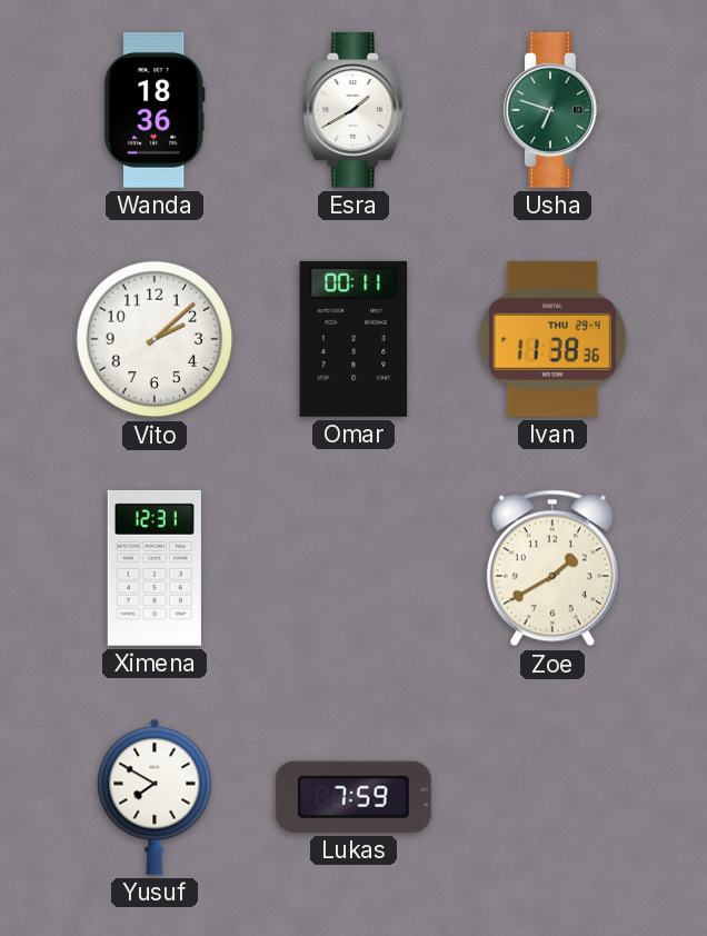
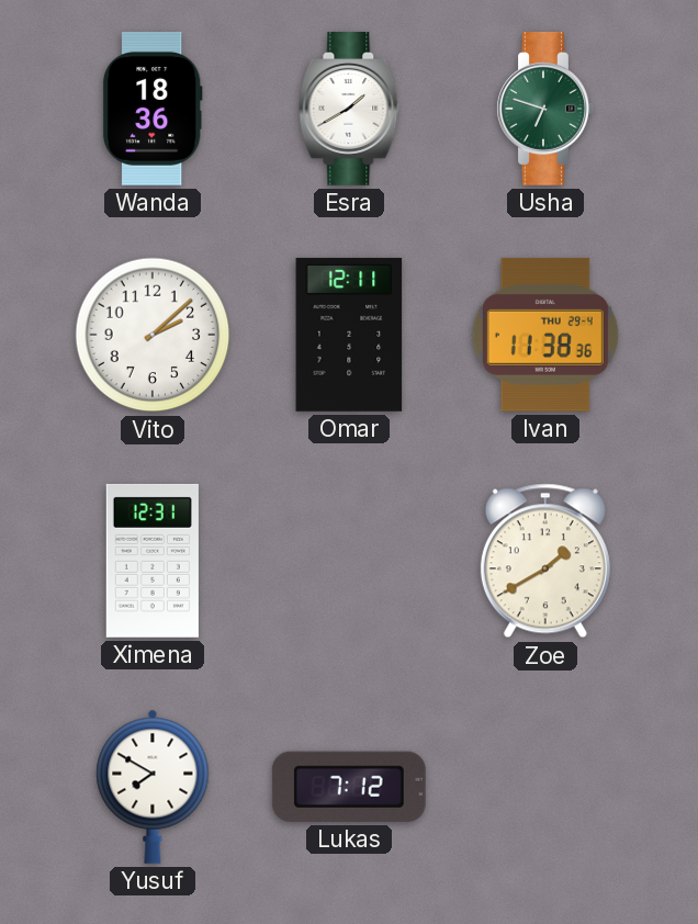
Omar: 00:11 -> 12:11
Lukas: 7:59 -> 7:12
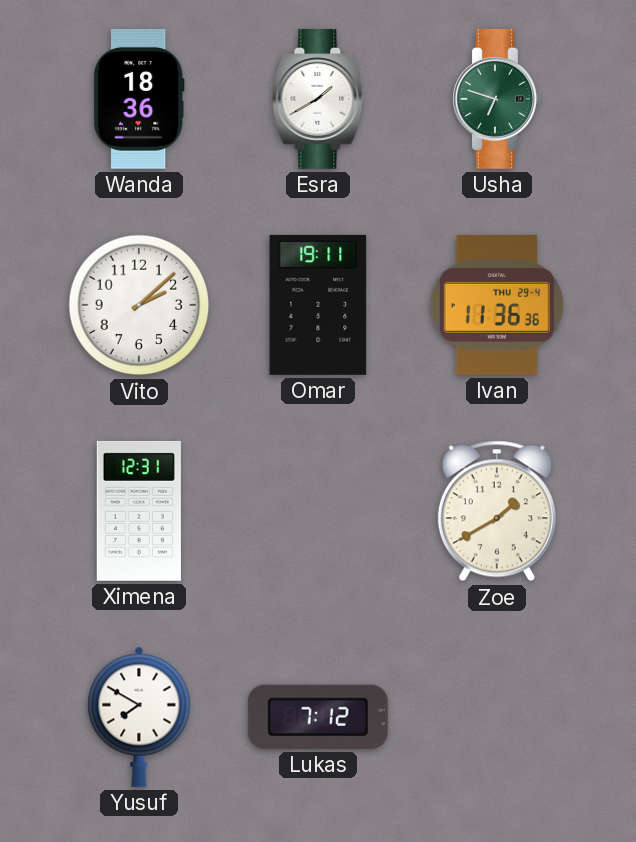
Omar: 12:11 -> 19:11
Ivan: 11:38 -> 11:36
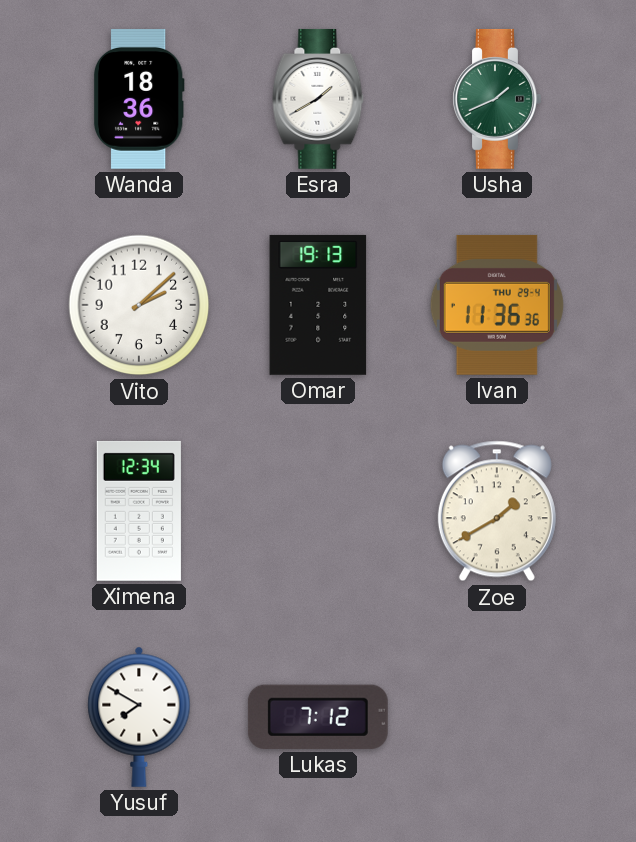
Usha: 6:48 -> 1:41
Omar: 19:11 -> 19:13
Ximena: 12:31 -> 12:34
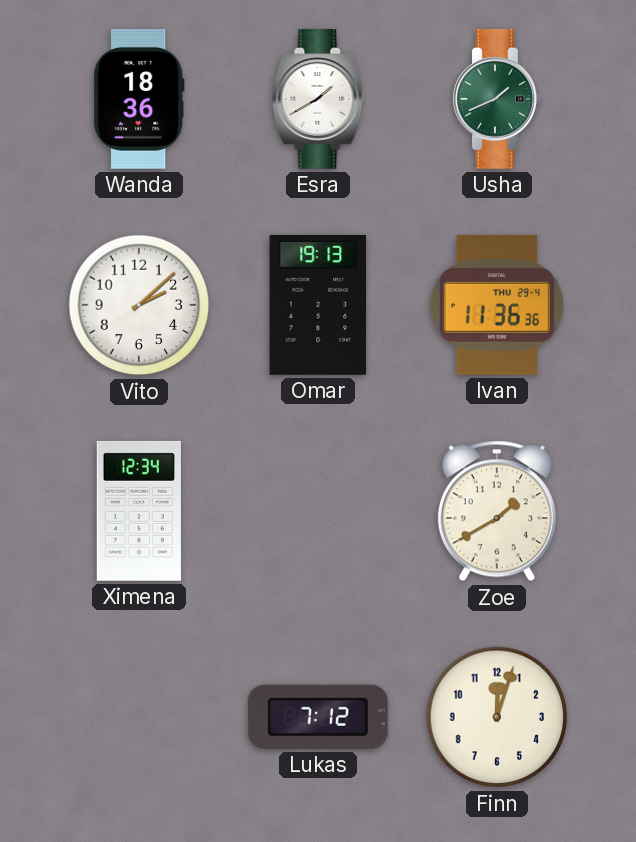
Yusuf: 7:50 -> none
Finn: none -> 12:03
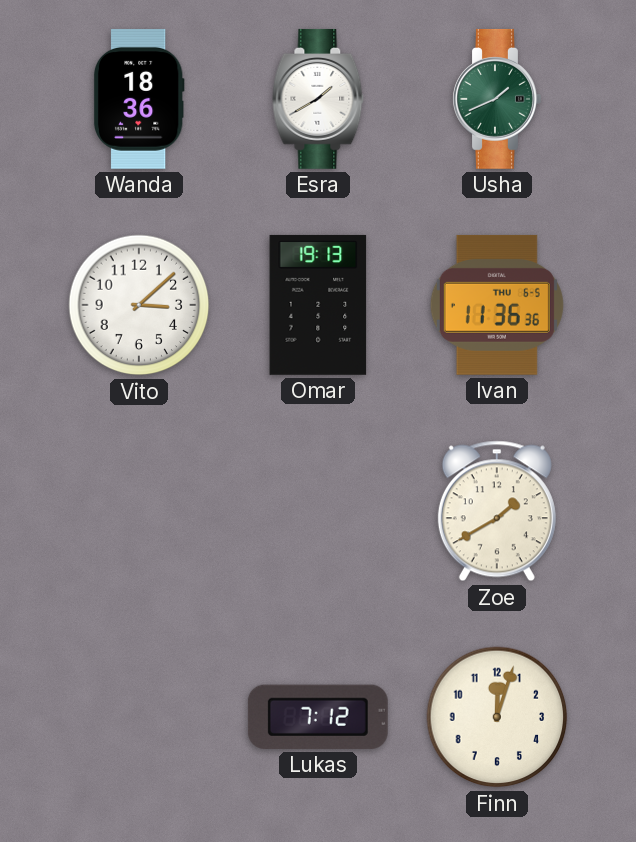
Vito: 2:08 -> 3:08
Ivan date: THU 29-4 -> THU 6-5
Ximena: 12:34 -> none
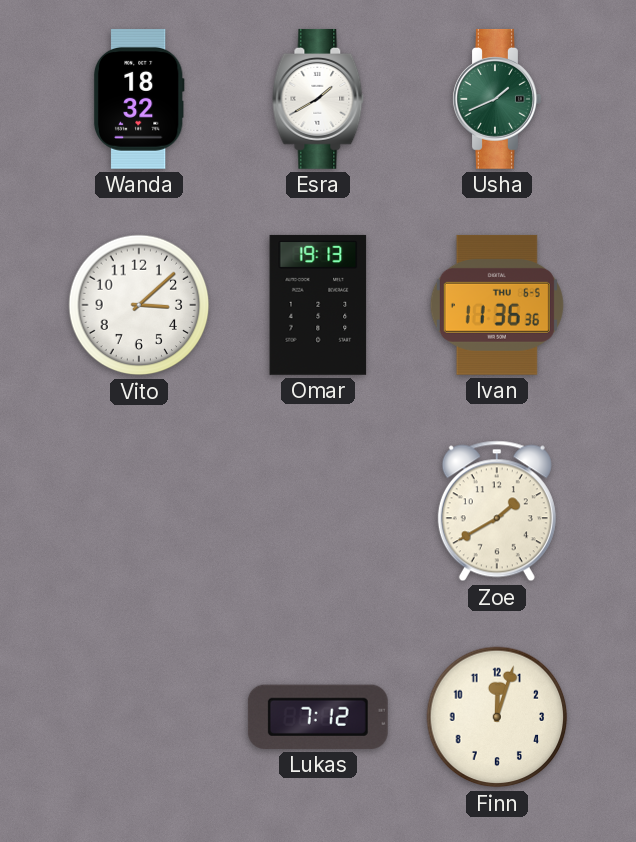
Wanda: 18:36 -> 18:32
